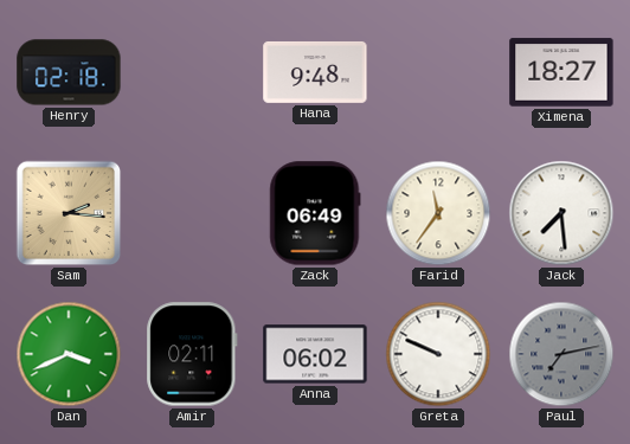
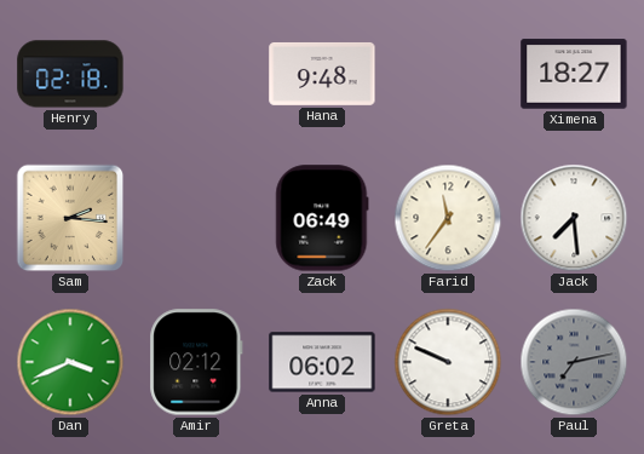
Amir: 02:11 -> 02:12
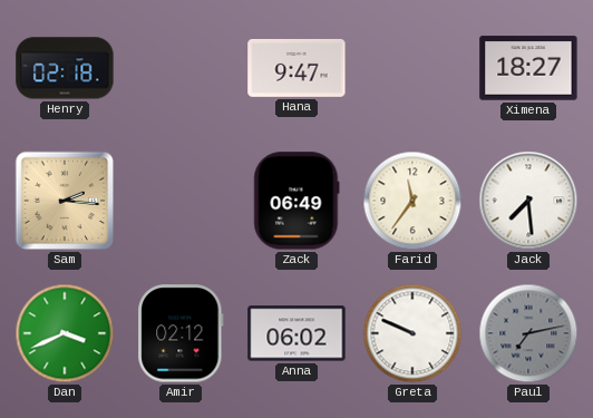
Hana: 9:48 -> 9:47
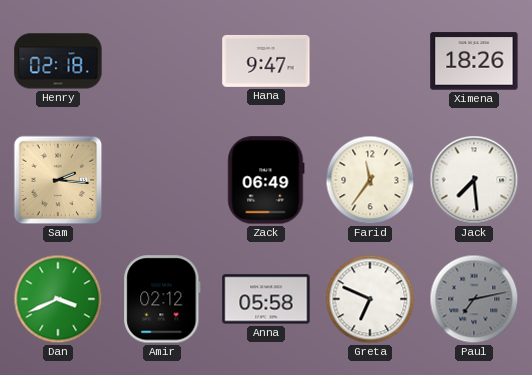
Ximena: 18:27 -> 18:26
Anna: 06:02 -> 05:58
Greta: 9:49 -> 6:49
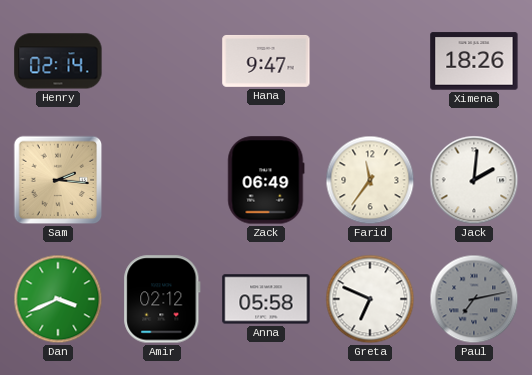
Henry: 02:18 -> 02:14
Jack: 7:29 -> 2:01
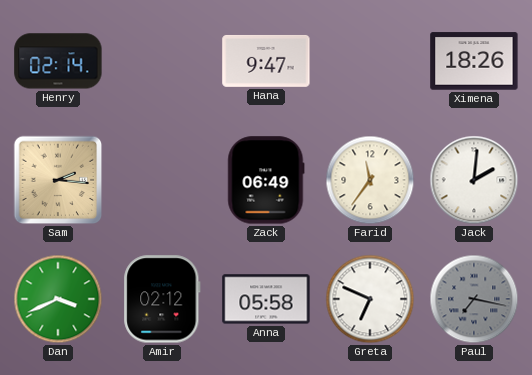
Paul: 7:13 -> 7:17
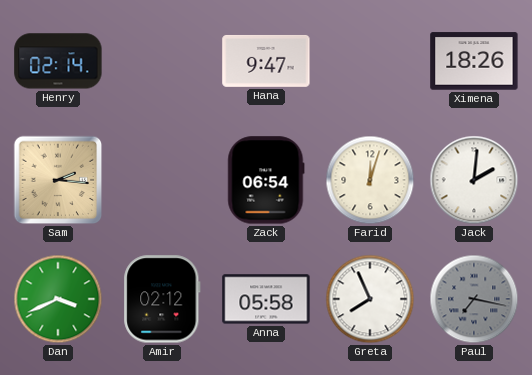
Zack: 06:49 -> 06:54
Farid: 11:36 -> 12:03
Greta: 6:49 -> 7:56
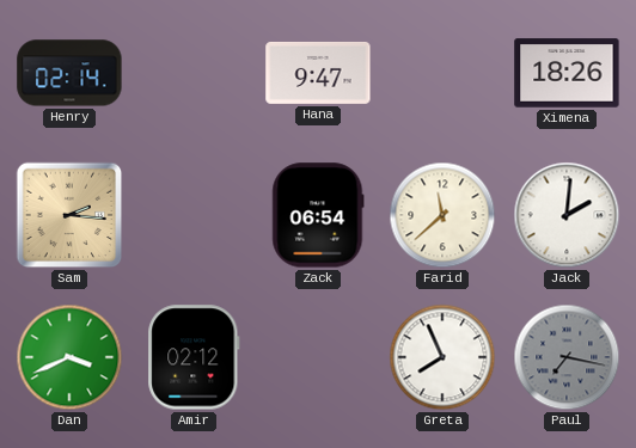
Farid: 12:03 -> 11:38
Anna: 05:58 -> none
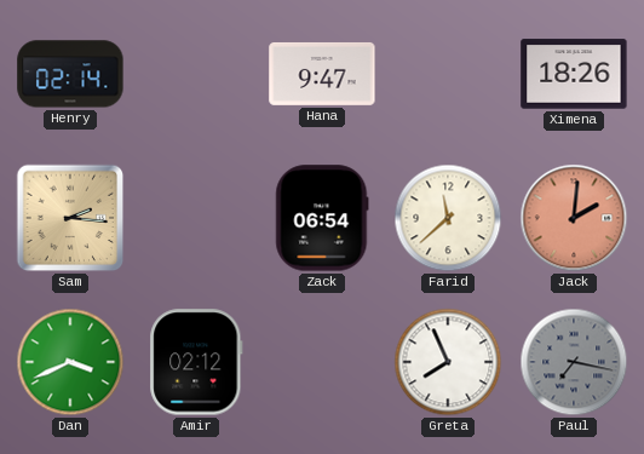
Jack dial: white -> salmon
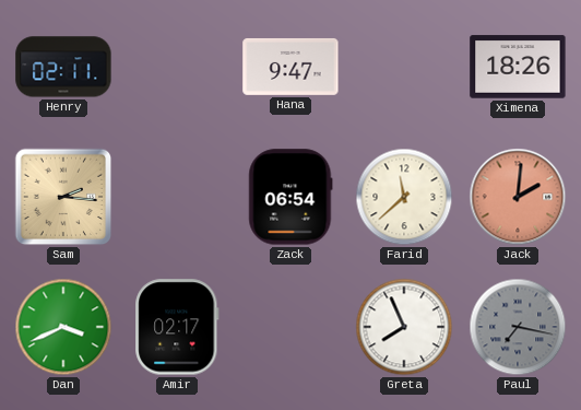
Henry: 02:14 -> 02:11
Amir: 02:12 -> 02:17
